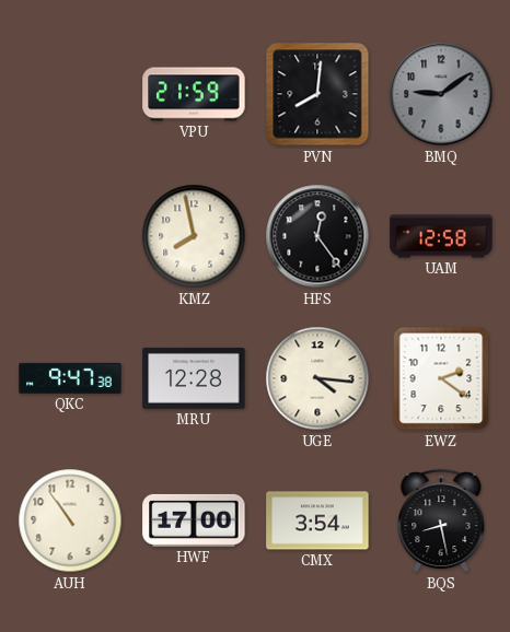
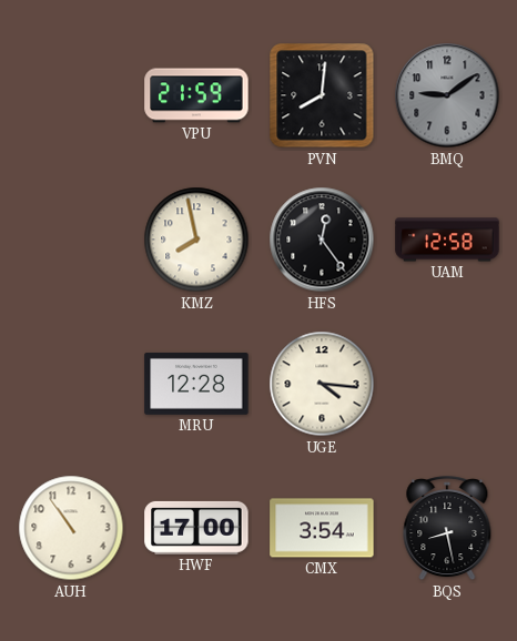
QKC: 9:47 -> none
EWZ: 2:21 -> none
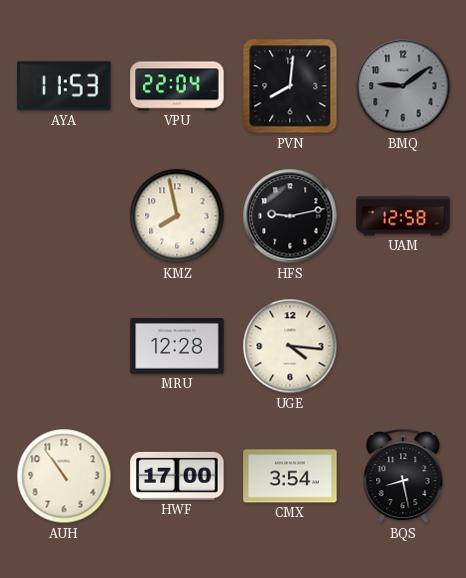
AYA: none -> 11:53
VPU: 21:59 -> 22:04
HFS: 12:24 -> 9:13
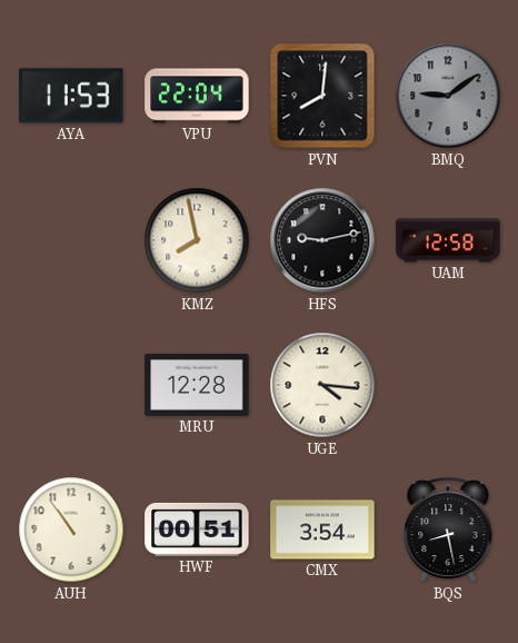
HWF: 17:00 -> 00:51
